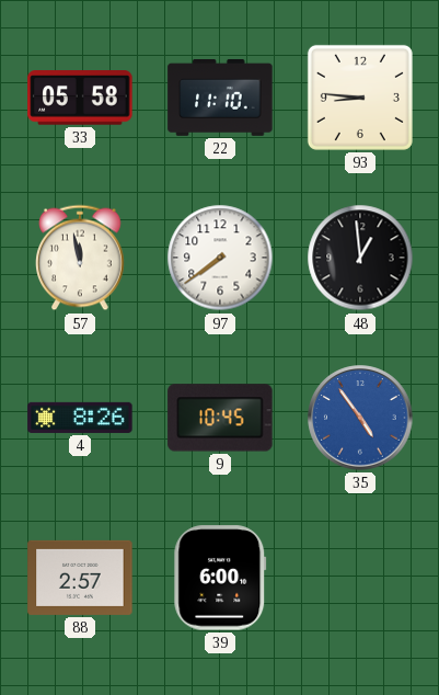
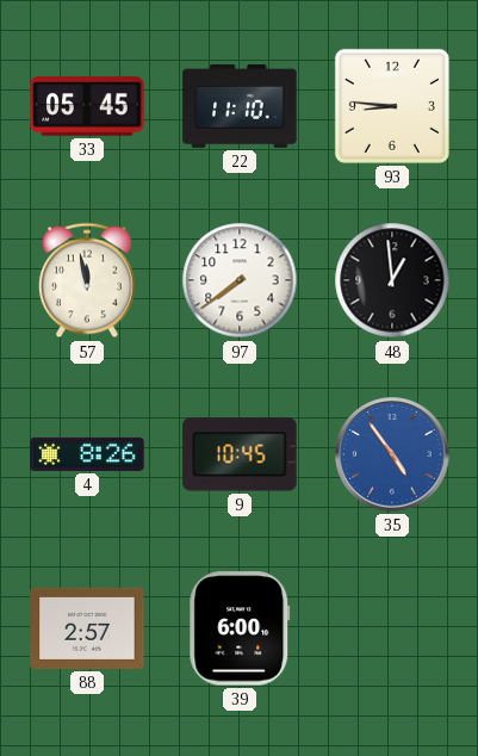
33: 05:58 -> 05:45
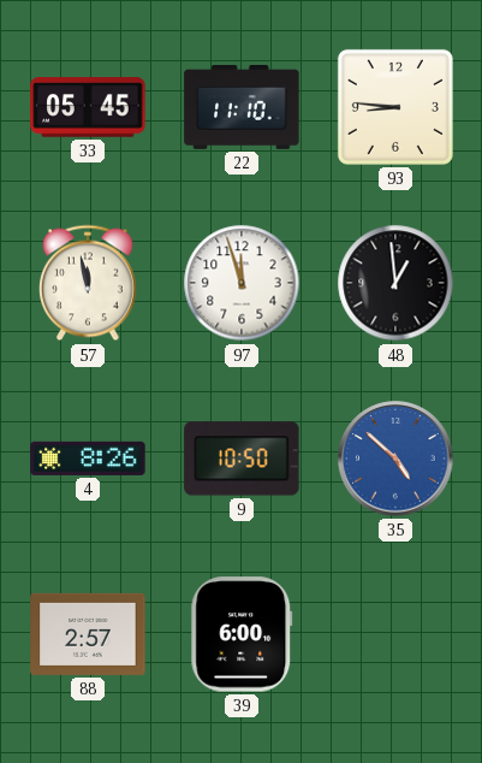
97: 7:39 -> 11:57
9: 10:45 -> 10:50
35: 4:54 -> 4:52
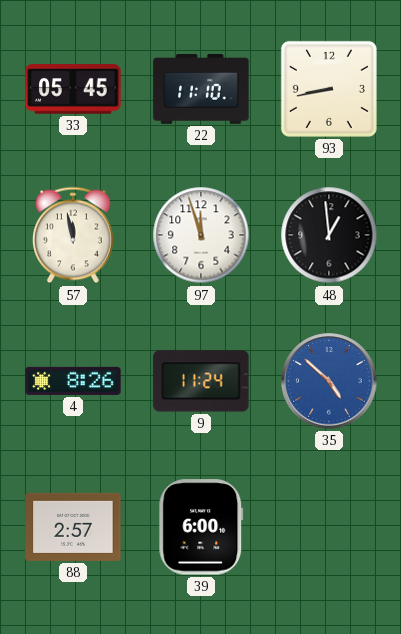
93: 8:46 -> 8:43
9: 10:50 -> 11:24
